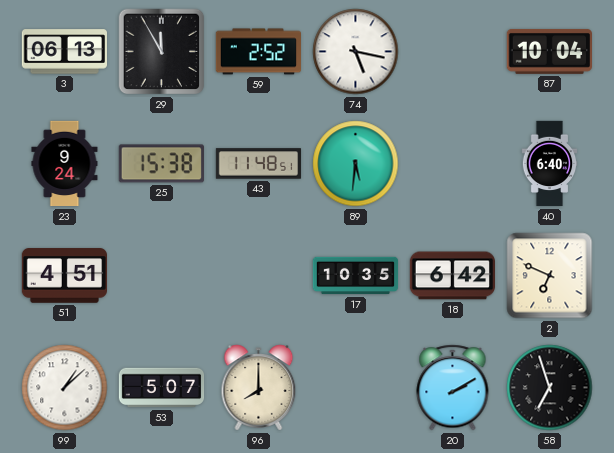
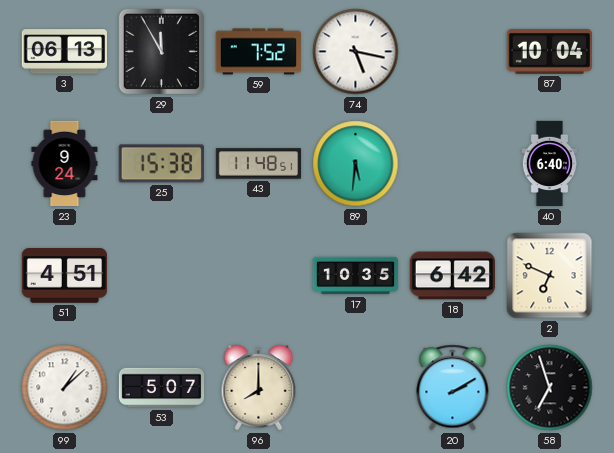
59: 2:52 -> 7:52
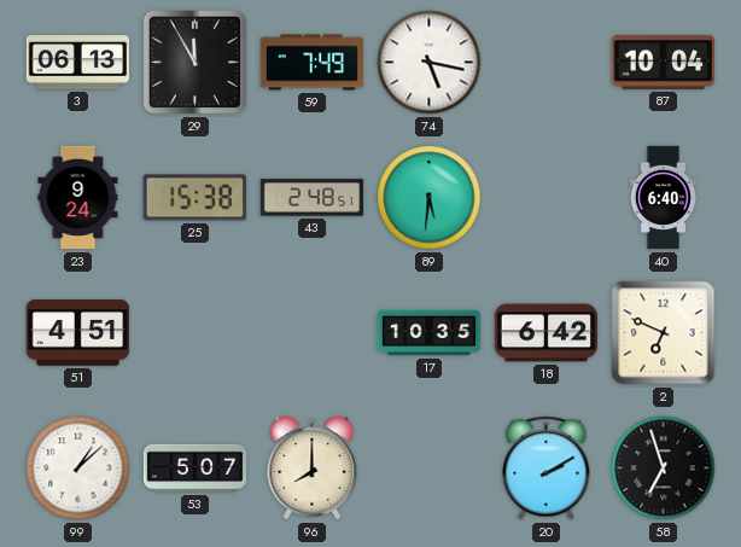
59: 7:52 -> 7:49
43: 11:48 -> 2:48
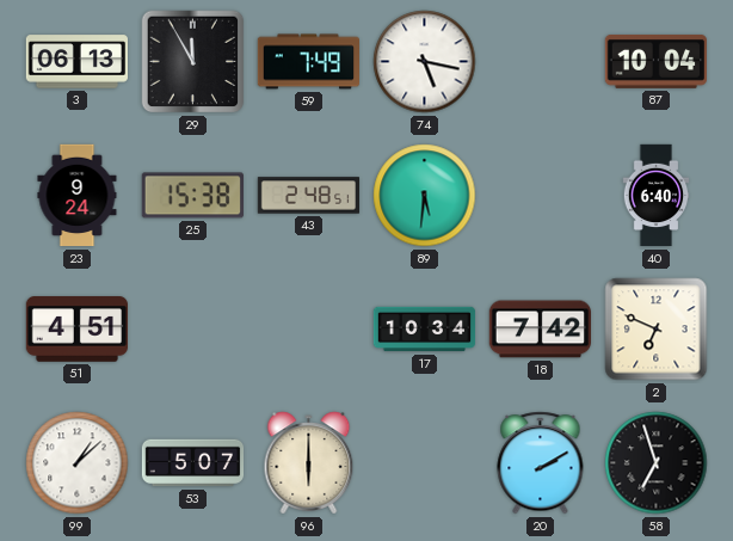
17: 10:35 -> 10:34
18: 6:42 -> 7:42
96: 8:00 -> 6:00
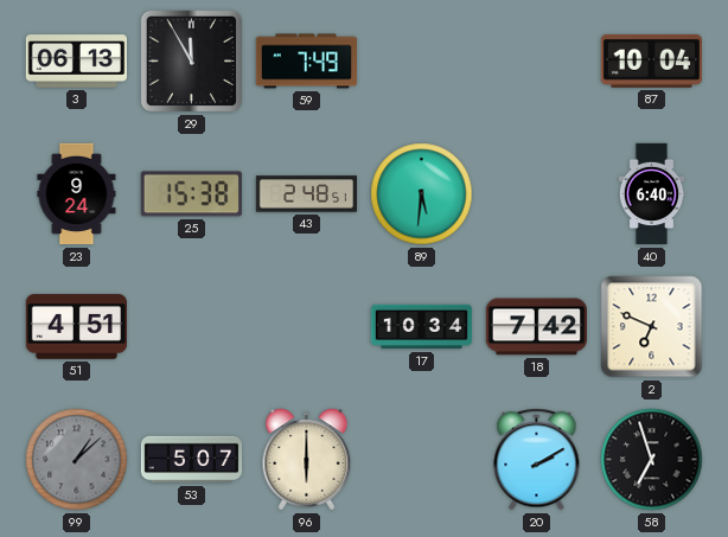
74: 5:17 -> none
99 dial: white -> grey
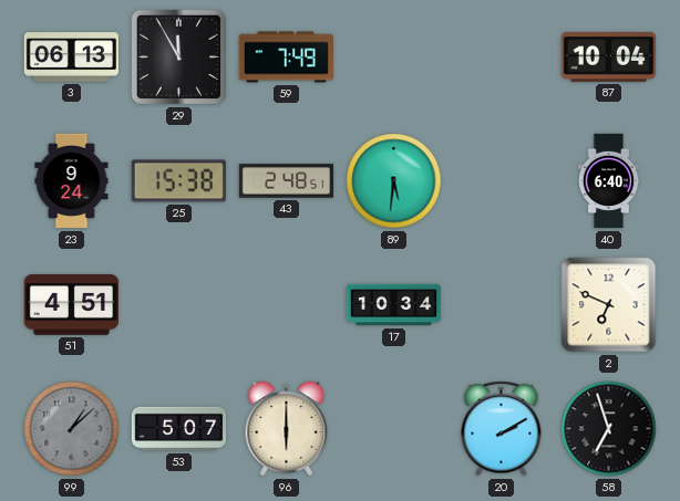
18: 7:42 -> none
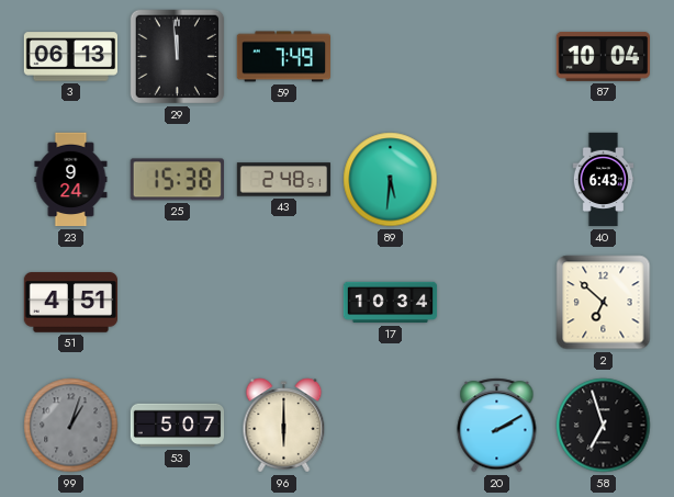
29: 11:55 -> 11:59
40: 6:40 -> 6:43
2: 6:49 -> 6:52
99: 1:08 -> 1:03
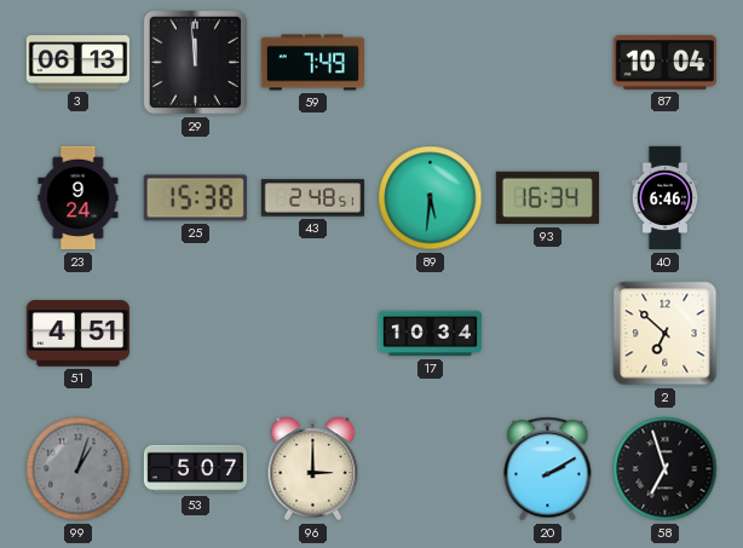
93: none -> 16:34
40: 6:43 -> 6:46
96: 6:00 -> 3:00
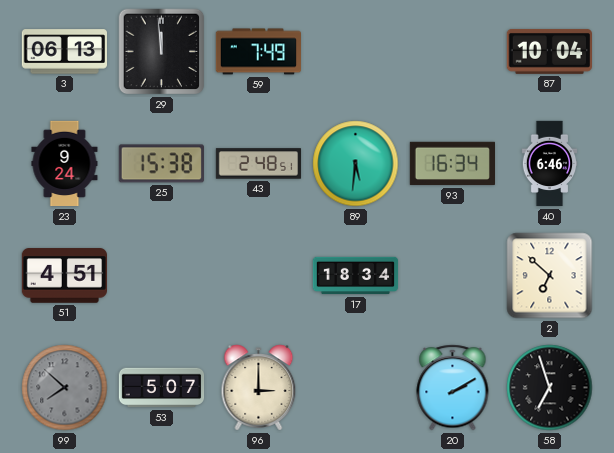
17: 10:34 -> 18:34
99: 1:03 -> 7:52
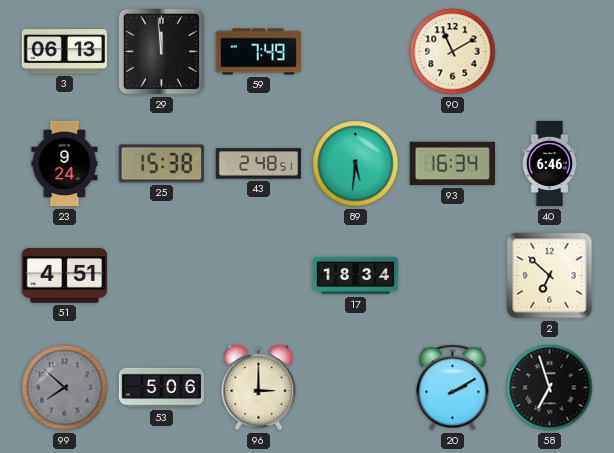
90: none -> 11:10
87: 10:04 -> none
53: 5:07 -> 5:06
